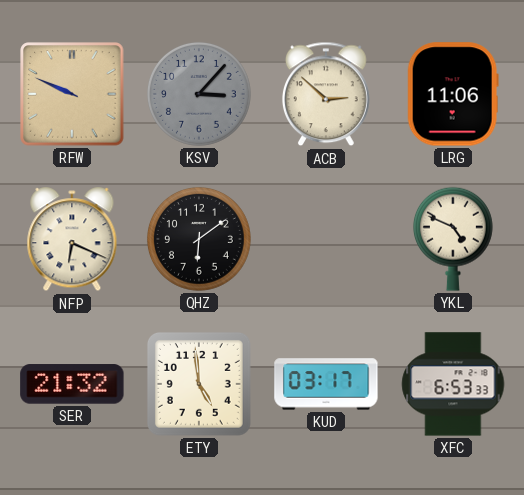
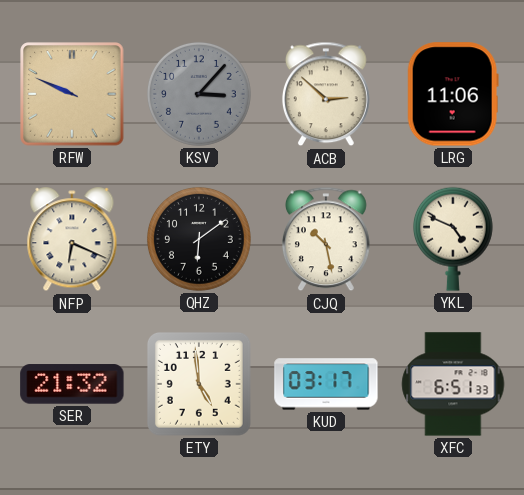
CJQ: none -> 10:28
XFC: 6:53 -> 6:51
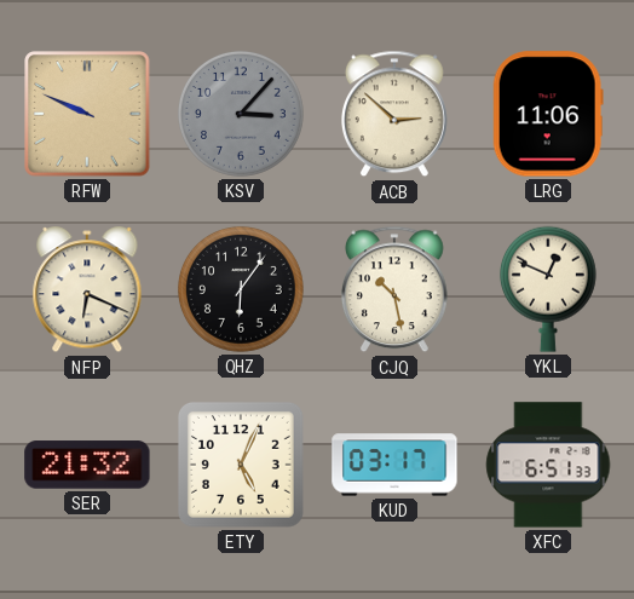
QHZ: 6:09 -> 6:06
YKL: 4:49 -> 12:49
ETY: 4:59 -> 5:04
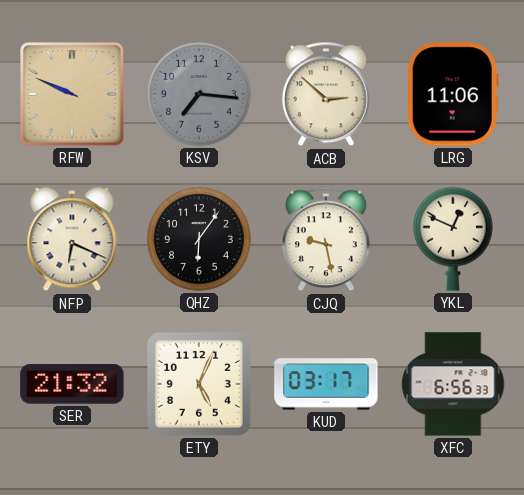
KSV: 3:07 -> 7:16
CJQ: 10:28 -> 9:28
XFC: 6:51 -> 6:56
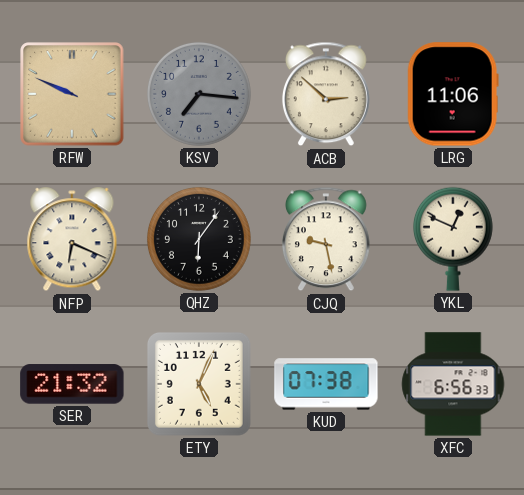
KUD: 03:17 -> 07:38
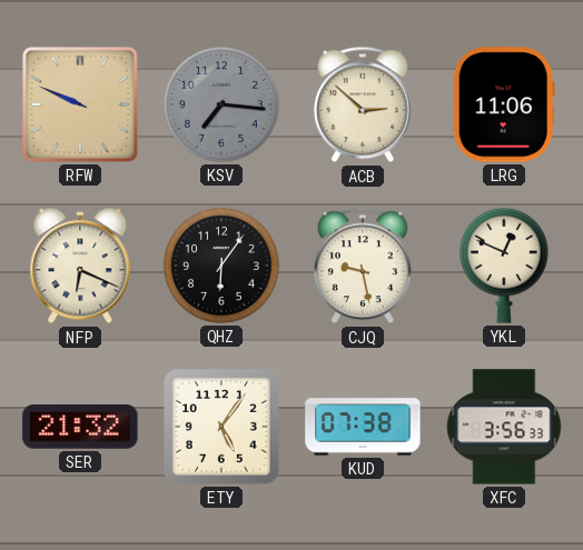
ETY: 5:04 -> 5:06
XFC: 6:56 -> 3:56
